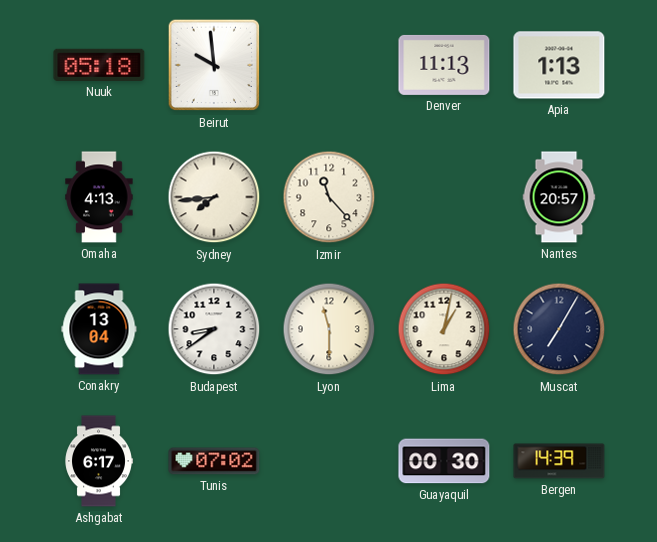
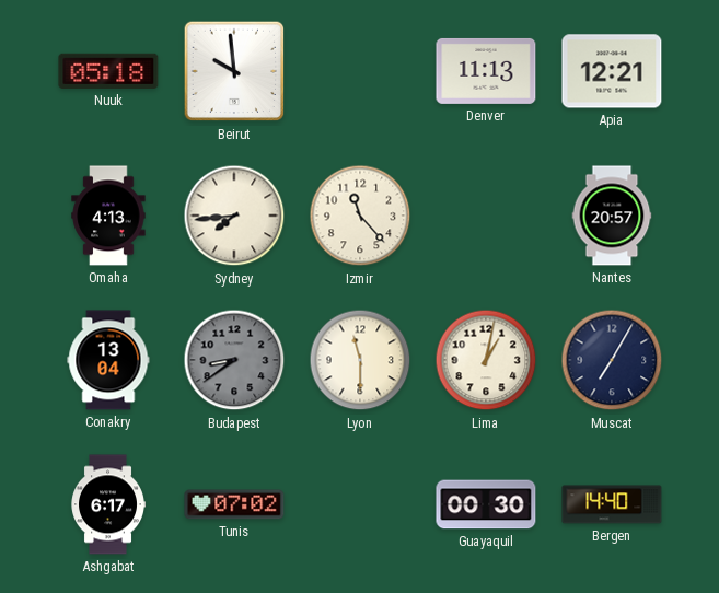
Apia: 1:13 -> 12:21
Budapest dial: white -> grey
Bergen: 14:39 -> 14:40
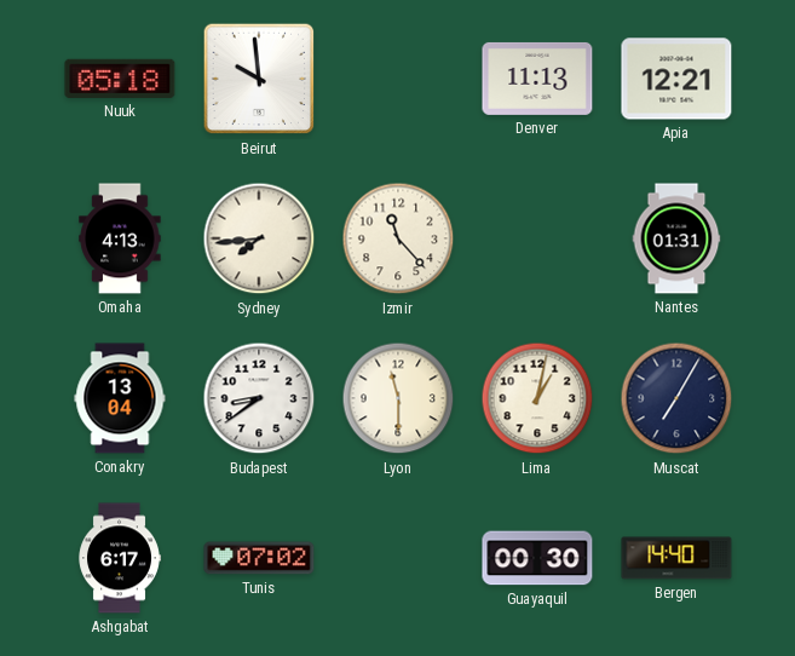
Nantes: 20:57 -> 01:31
Budapest dial: grey -> white
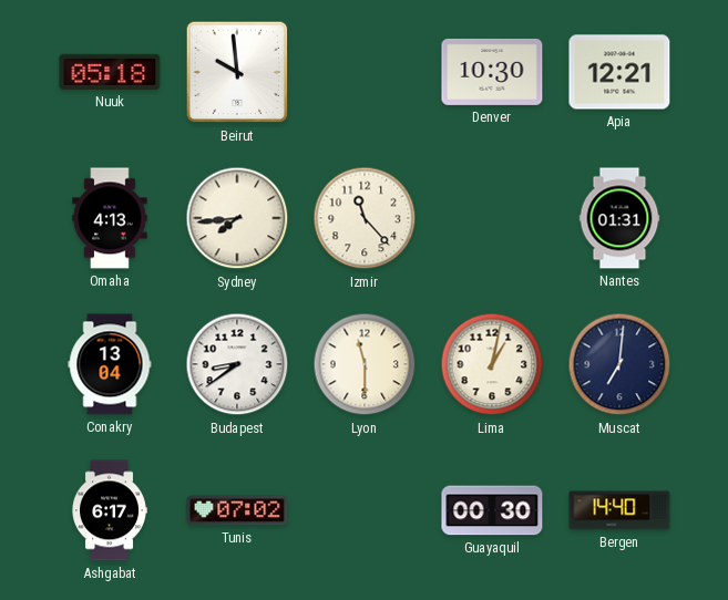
Denver: 11:13 -> 10:30
Muscat: 7:05 -> 7:01
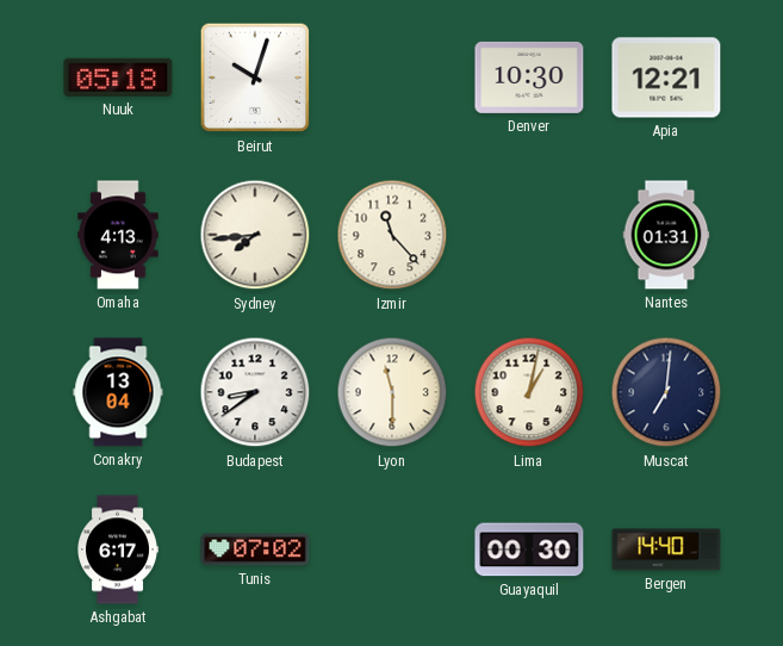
Beirut: 9:59 -> 10:03
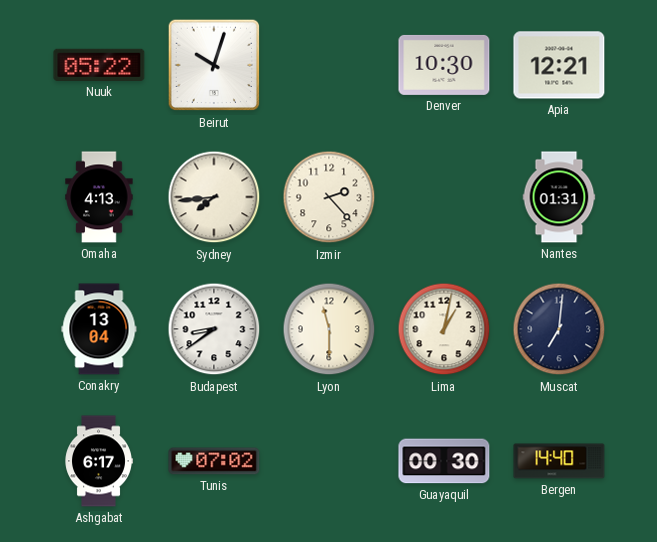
Nuuk: 05:18 -> 05:22
Izmir: 11:23 -> 2:23
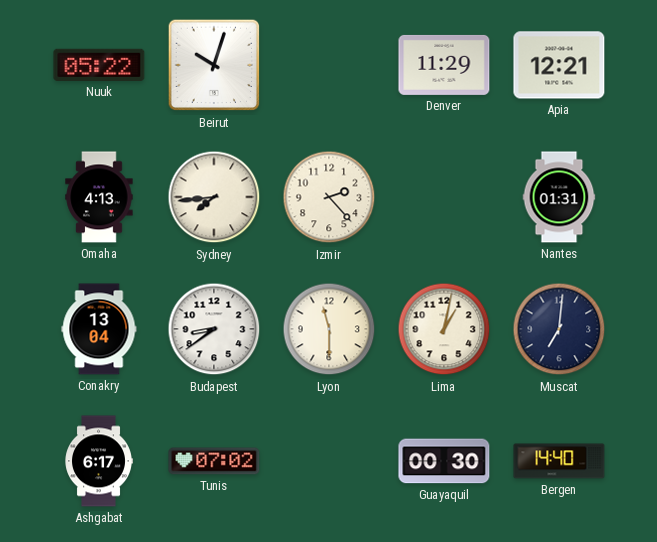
Denver: 10:30 -> 11:29
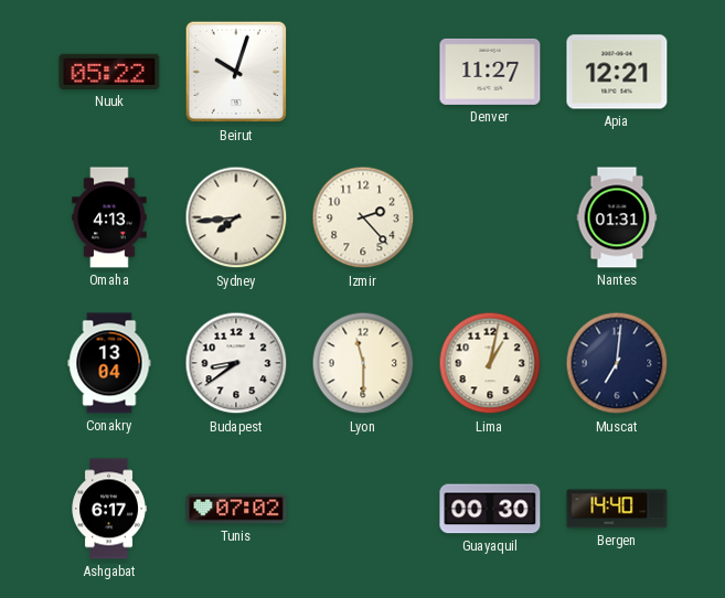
Denver: 11:29 -> 11:27
